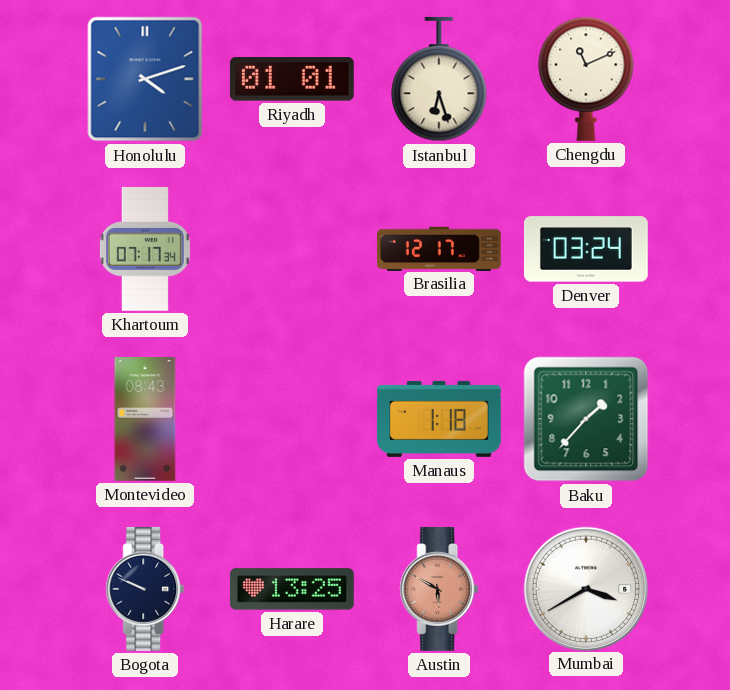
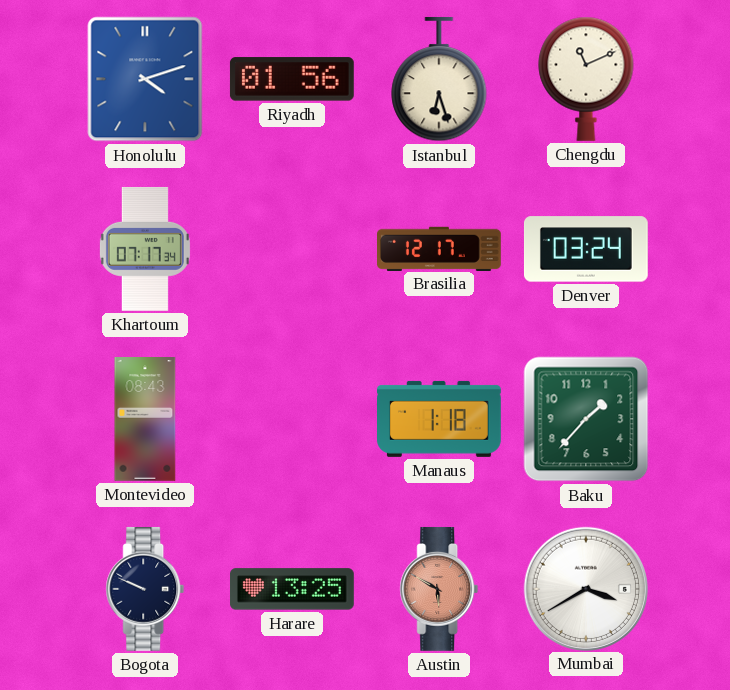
Riyadh: 01:01 -> 01:56
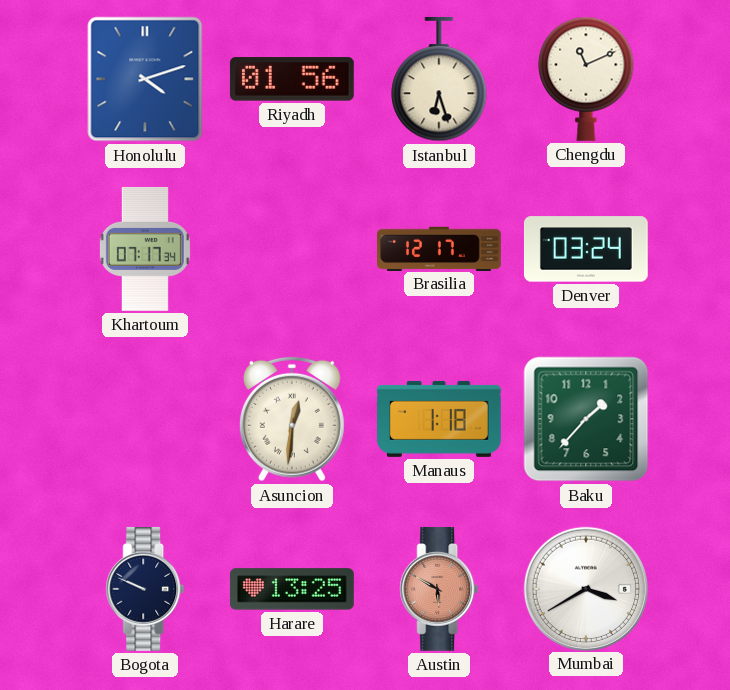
Montevideo: 08:43 -> none
Asuncion: none -> 12:31
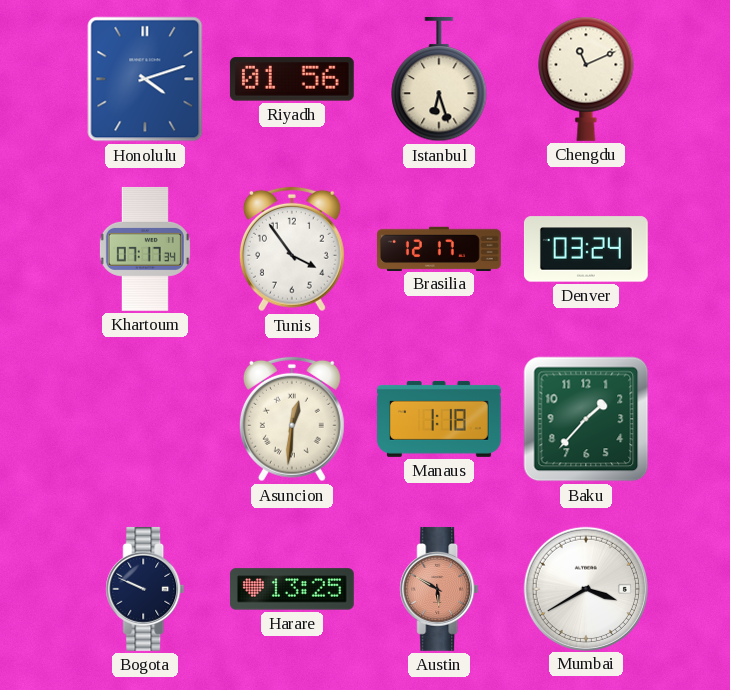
Tunis: none -> 3:54
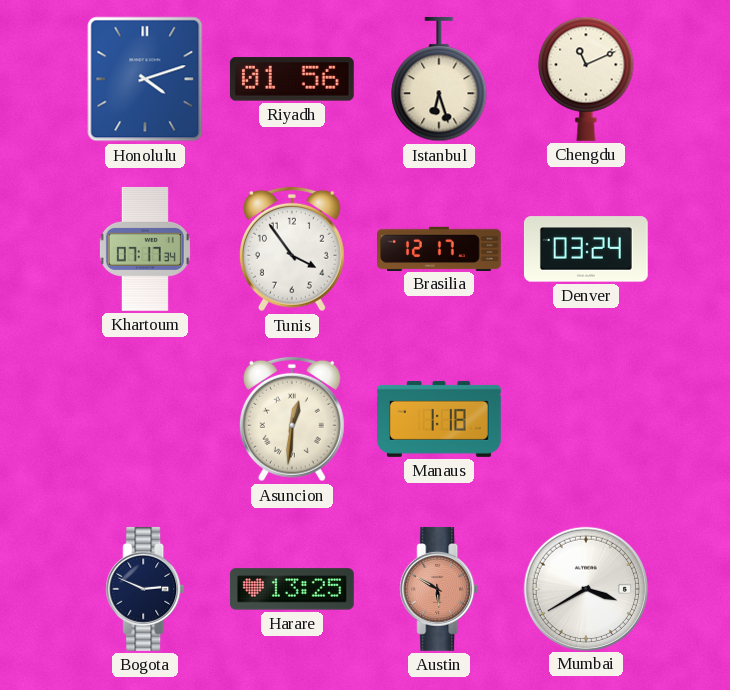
Baku: 1:37 -> none
Bogota: 9:49 -> 2:49
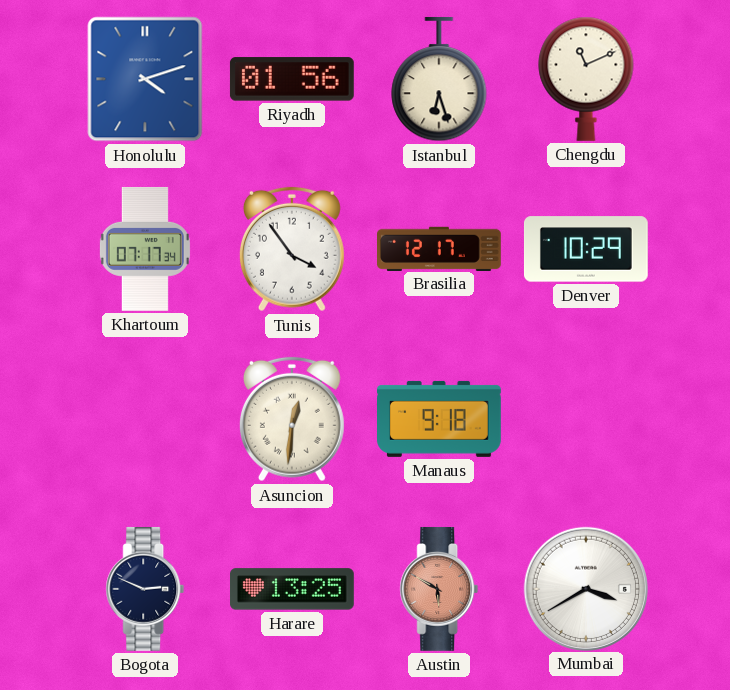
Denver: 03:24 -> 10:29
Manaus: 1:18 -> 9:18
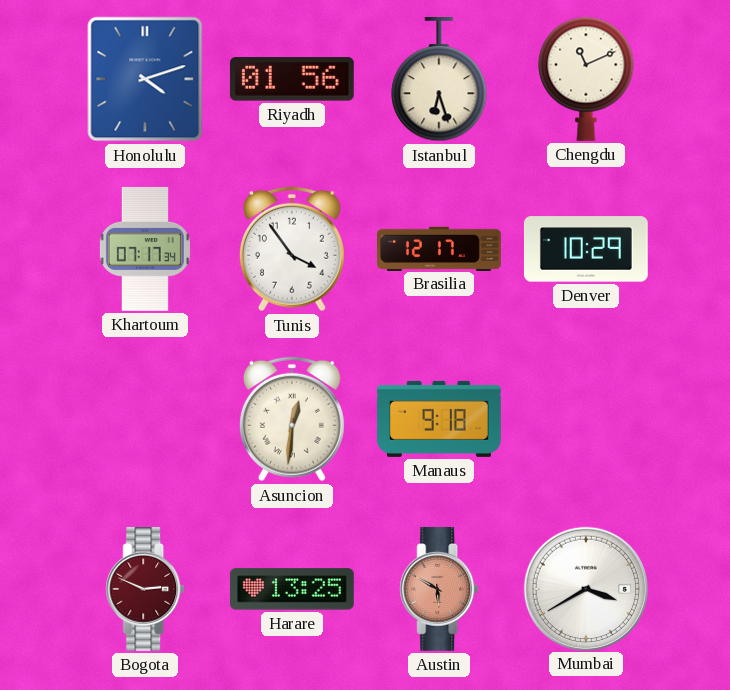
Bogota dial: navy -> burgundy
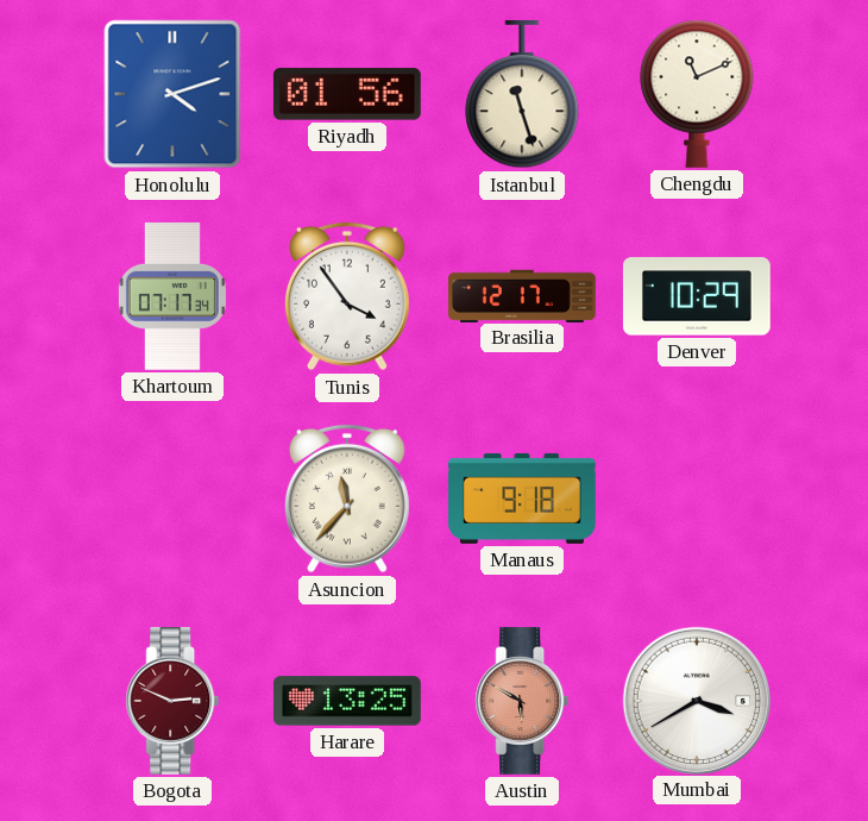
Istanbul: 6:27 -> 11:27
Asuncion: 12:31 -> 11:37
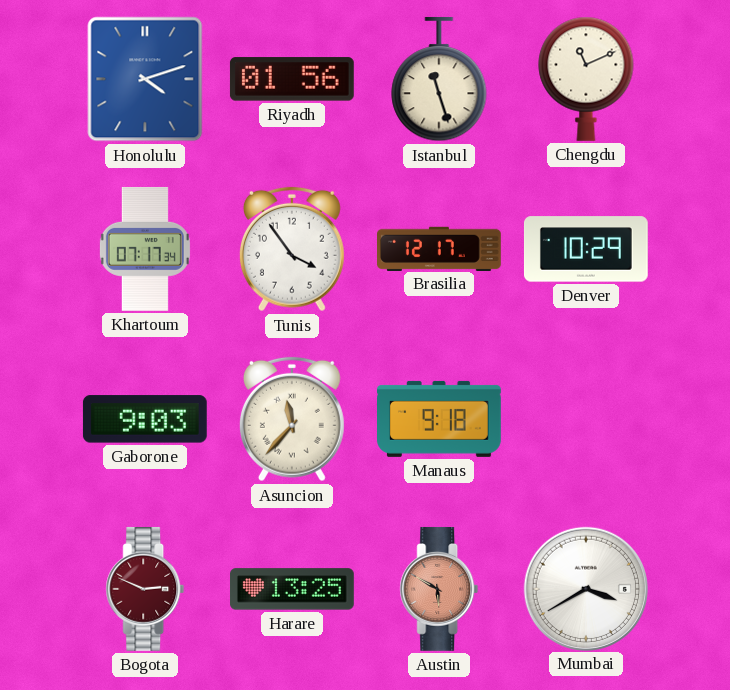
Gaborone: none -> 9:03
